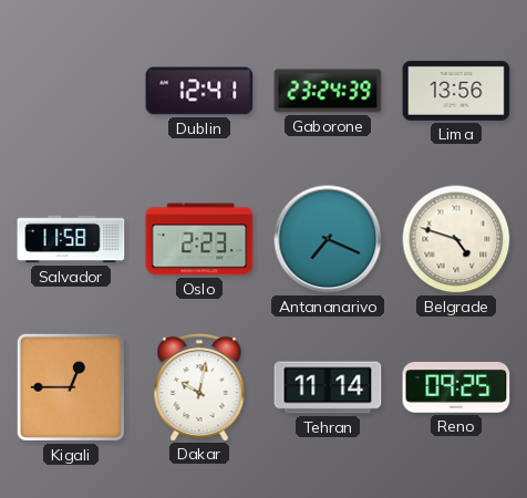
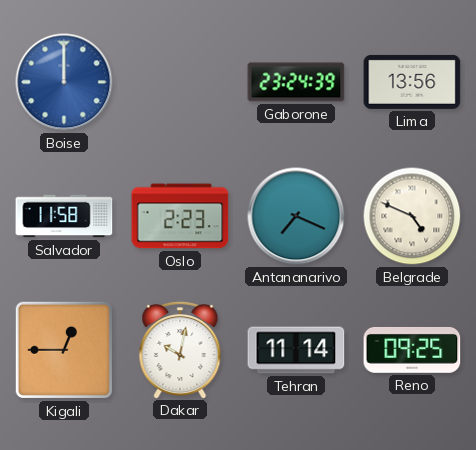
Boise: none -> 12:00
Dublin: 12:41 -> none
Belgrade: 4:48 -> 4:49
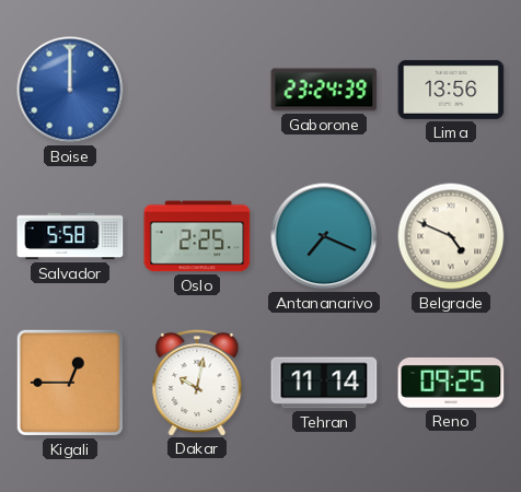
Salvador: 11:58 -> 5:58
Oslo: 2:23 -> 2:25
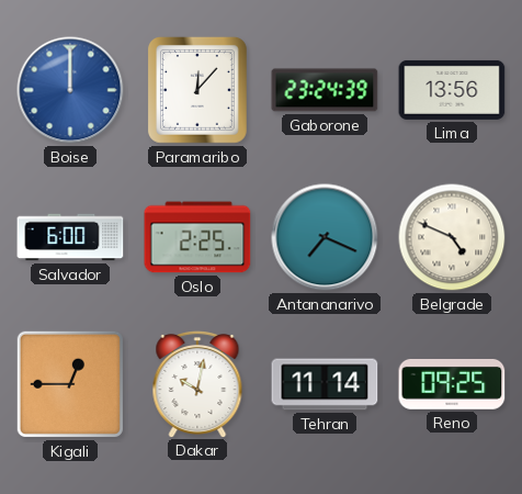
Paramaribo: none -> 12:07
Salvador: 5:58 -> 6:00
